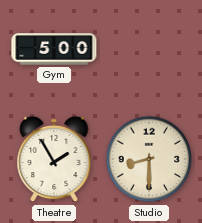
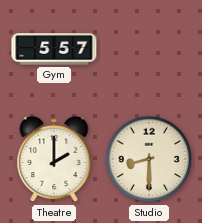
Gym: 5:00 -> 5:57
Theatre: 1:55 -> 2:00
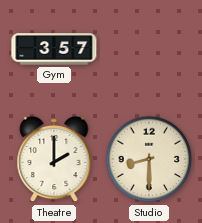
Gym: 5:57 -> 3:57
